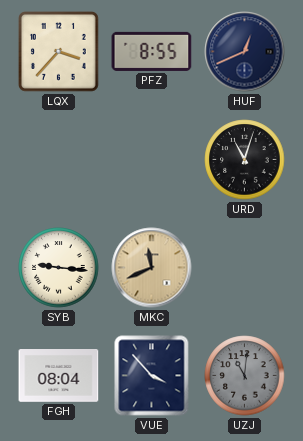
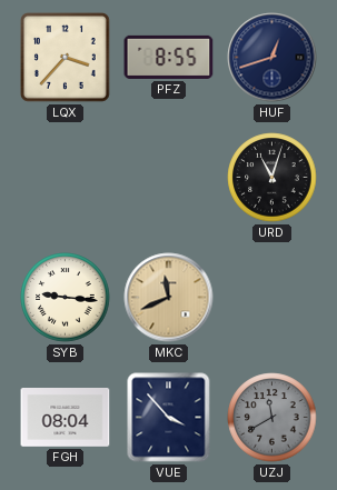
HUF: 12:41 -> 12:42
UZJ: 11:01 -> 11:40
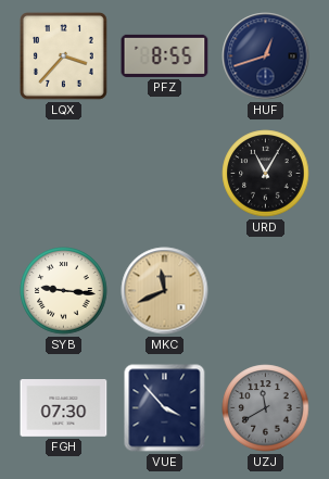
URD: 11:03 -> 11:05
FGH: 08:04 -> 07:30
